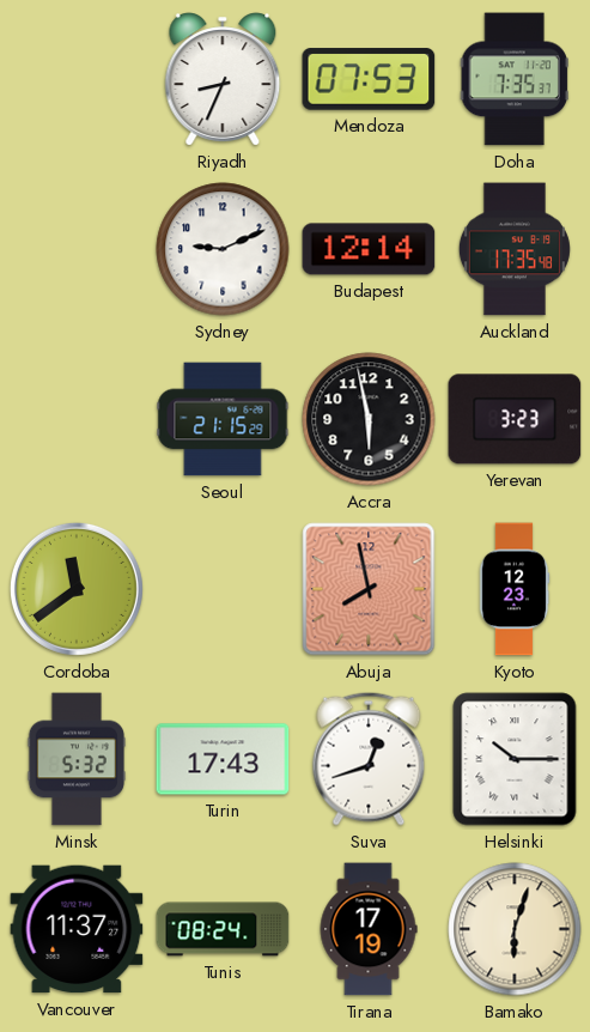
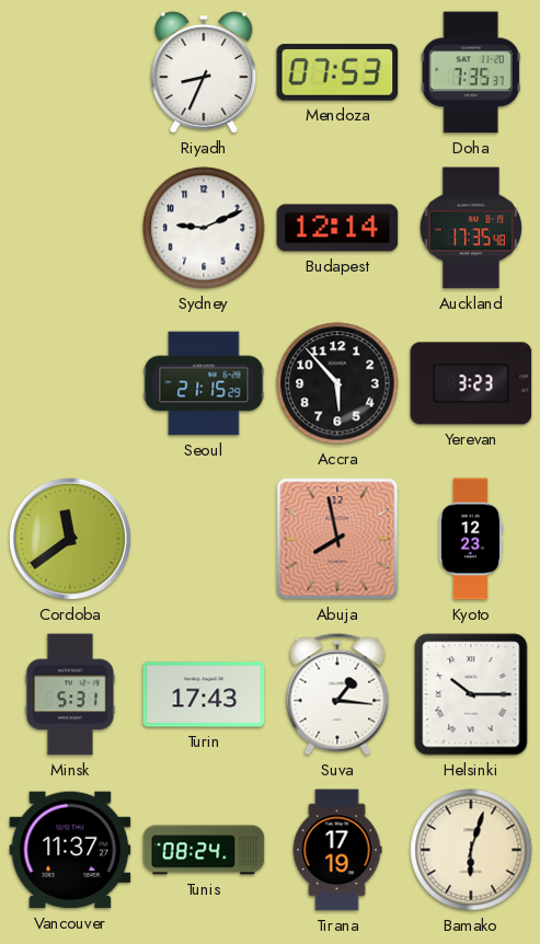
Accra: 5:58 -> 5:53
Minsk: 5:32 -> 5:31
Suva: 12:42 -> 1:16
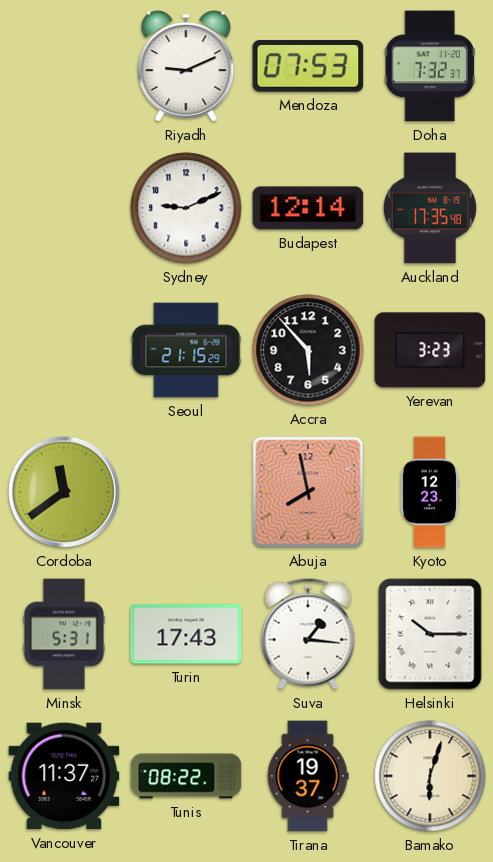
Riyadh: 8:34 -> 9:11
Doha: 7:35 -> 7:32
Tunis: 08:24 -> 08:22
Tirana: 17:19 -> 19:37
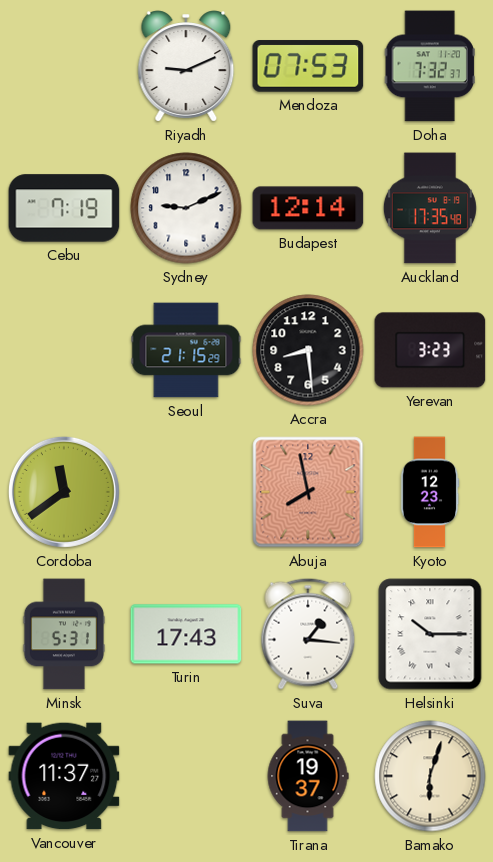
Cebu: none -> 7:19
Accra: 5:53 -> 8:29
Tunis: 08:22 -> none
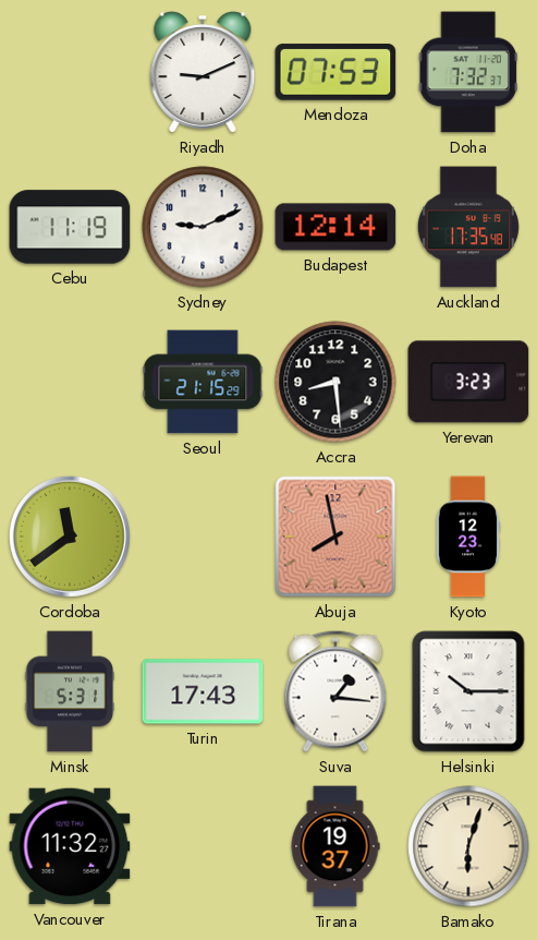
Cebu: 7:19 -> 11:19
Vancouver: 11:37 -> 11:32
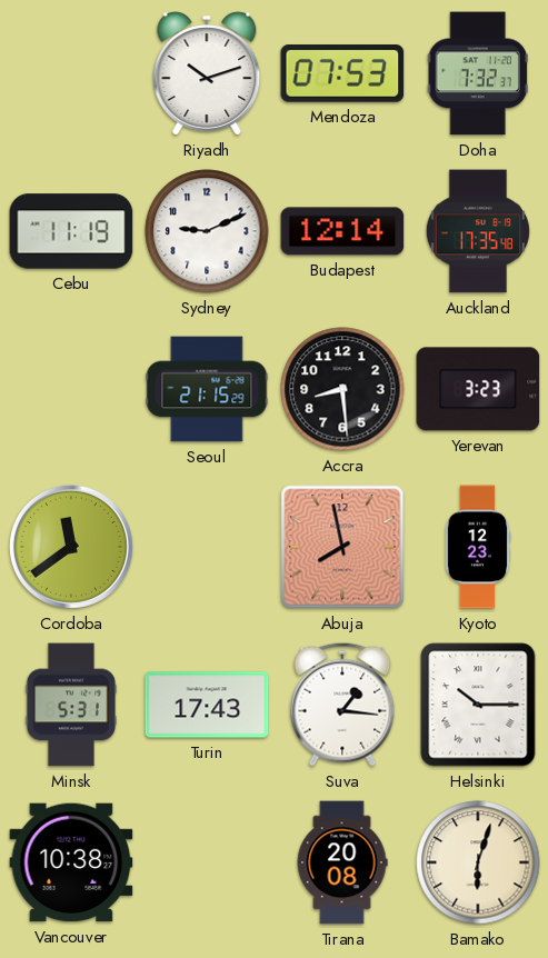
Riyadh: 9:11 -> 10:12
Vancouver: 11:32 -> 10:38
Tirana: 19:37 -> 20:08
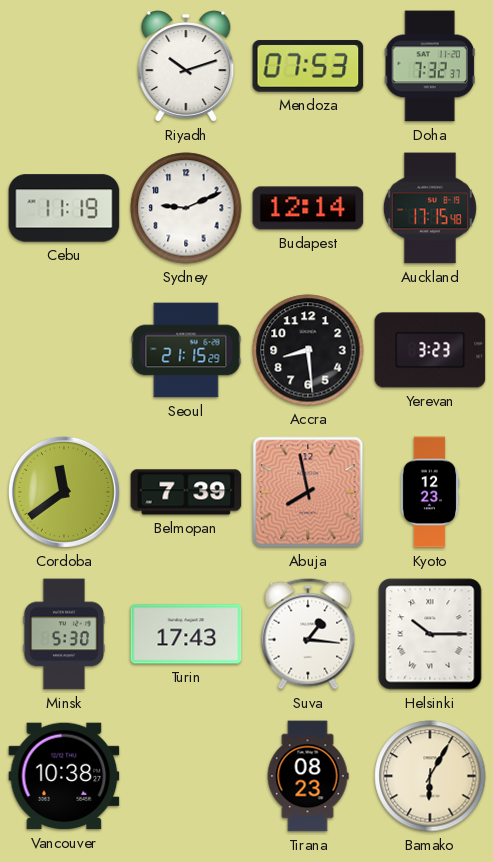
Auckland: 17:35 -> 17:15
Belmopan: none -> 7:39
Minsk: 5:31 -> 5:30
Tirana: 20:08 -> 08:23
Bamako: 6:03 -> 6:05
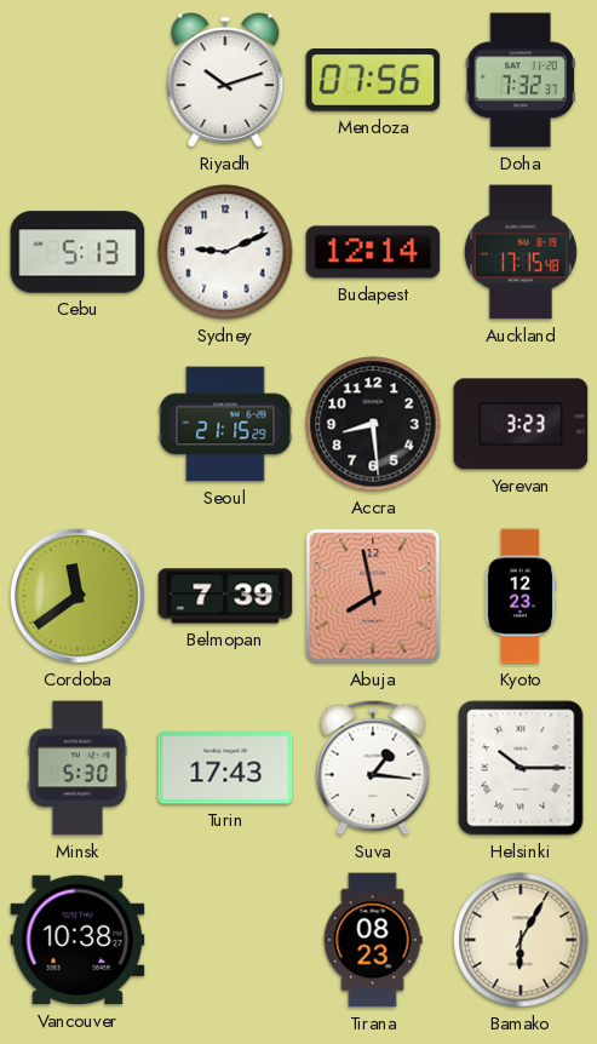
Mendoza: 07:53 -> 07:56
Cebu: 11:19 -> 5:13
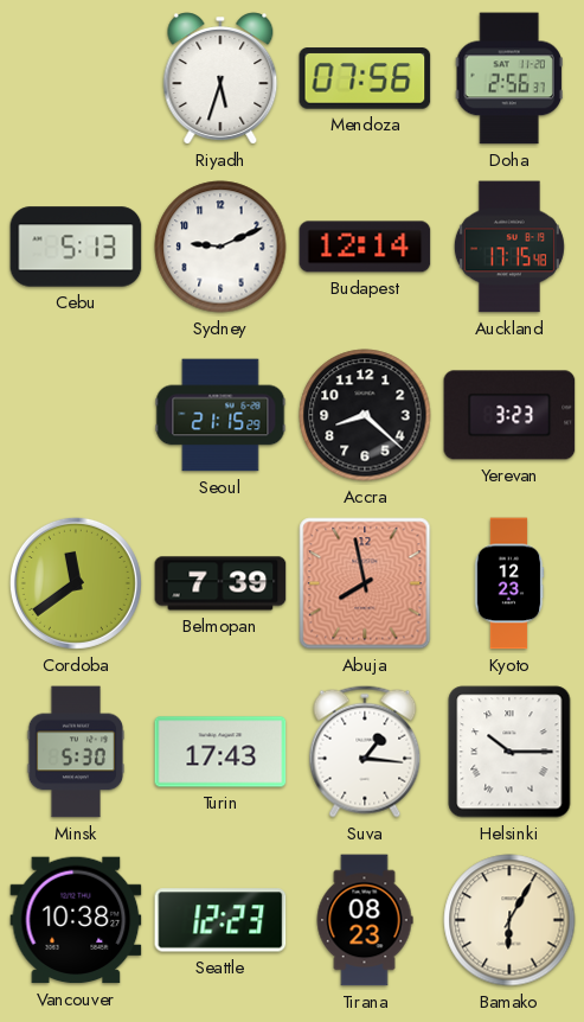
Riyadh: 10:12 -> 5:33
Doha: 7:32 -> 2:56
Accra: 8:29 -> 8:22
Seattle: none -> 12:23
